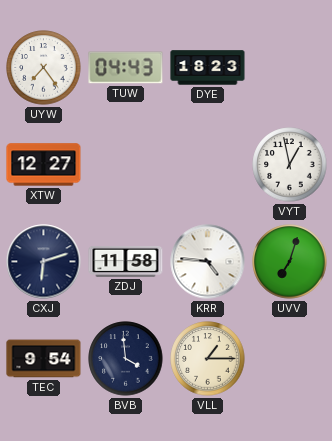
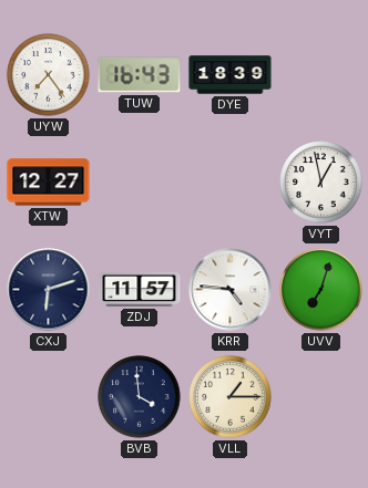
TUW: 04:43 -> 16:43
DYE: 18:23 -> 18:39
ZDJ: 11:58 -> 11:57
TEC: 9:54 -> none
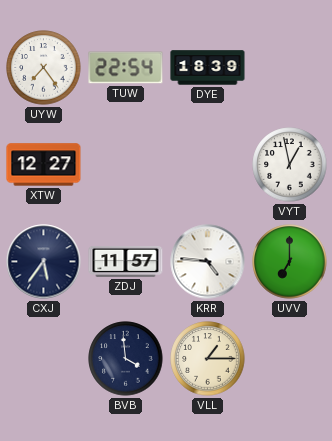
TUW: 16:43 -> 22:54
CXJ: 6:12 -> 5:36
UVV: 7:03 -> 7:00
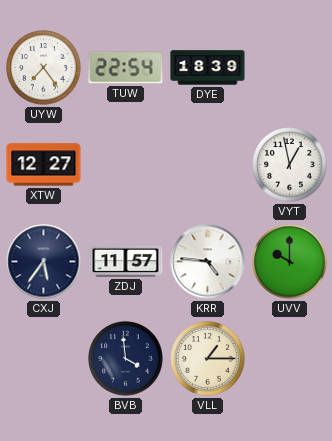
UVV: 7:00 -> 10:00
